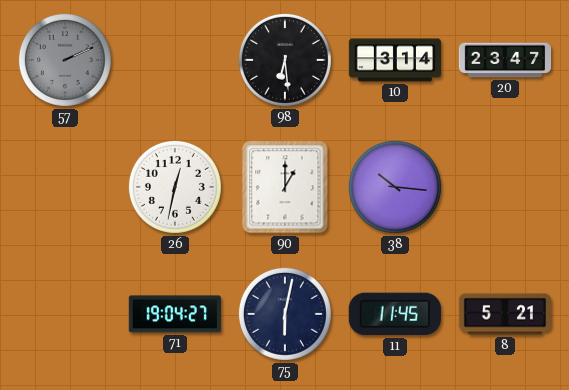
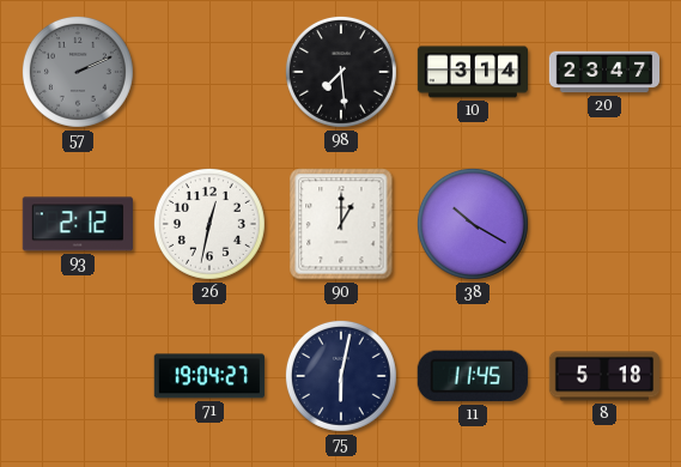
98: 6:29 -> 7:29
93: none -> 2:12
38: 10:16 -> 10:20
8: 5:21 -> 5:18
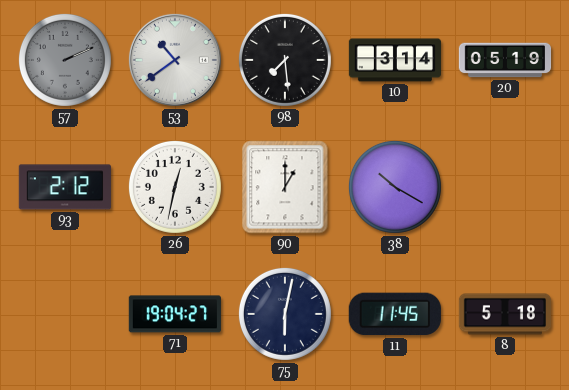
53: none -> 10:39
20: 23:47 -> 05:19
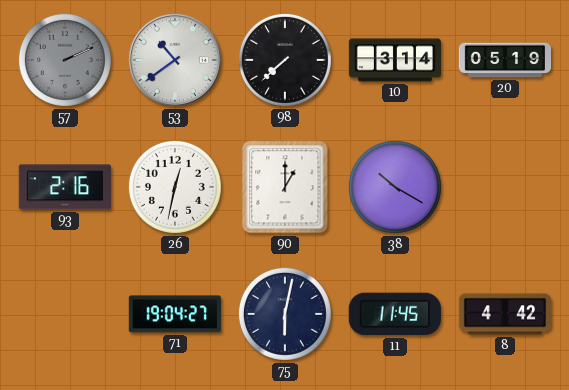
98: 7:29 -> 7:38
93: 2:12 -> 2:16
8: 5:18 -> 4:42
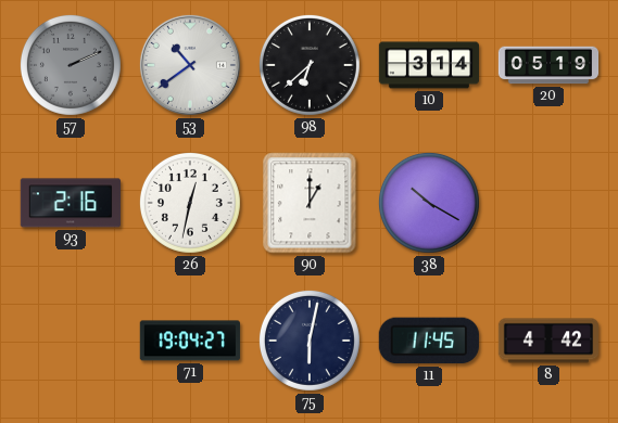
98: 7:38 -> 6:38
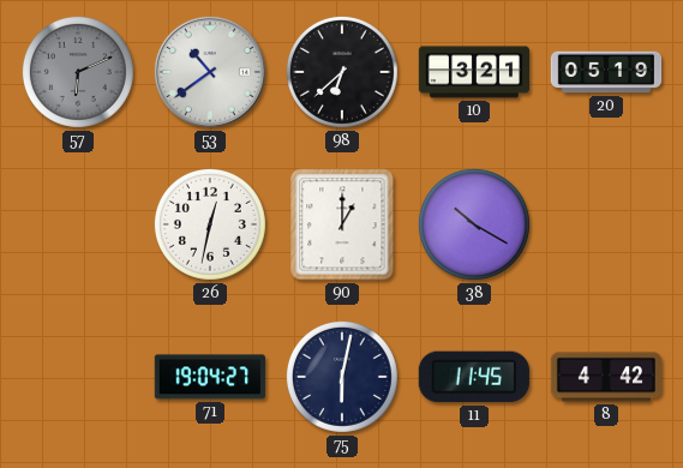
57: 2:11 -> 6:11
10: 3:14 -> 3:21
93: 2:16 -> none
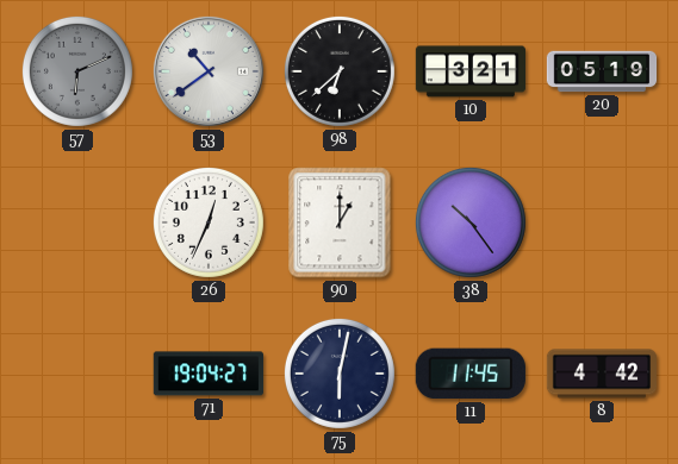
26: 12:32 -> 12:34
38: 10:20 -> 10:24
